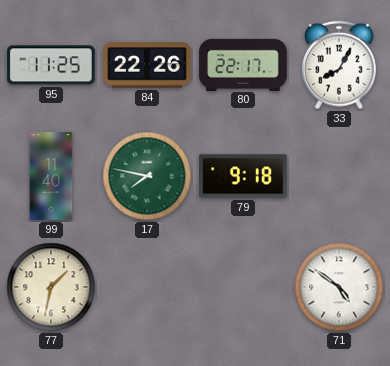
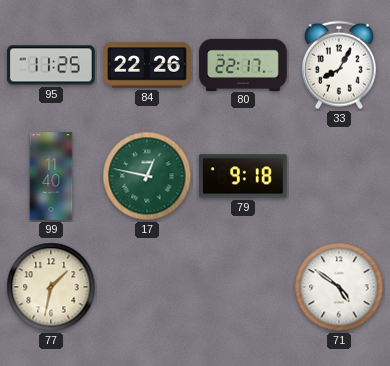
17: 7:47 -> 12:47
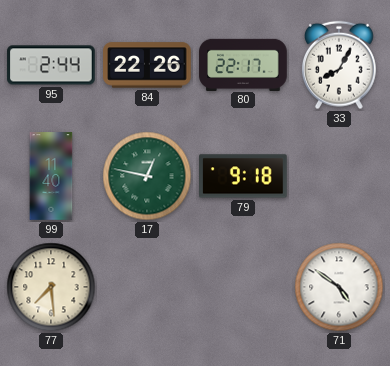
95: 11:25 -> 2:44
77: 1:32 -> 7:29
